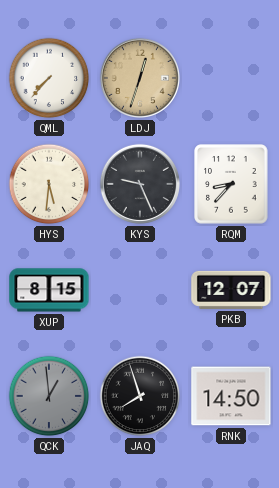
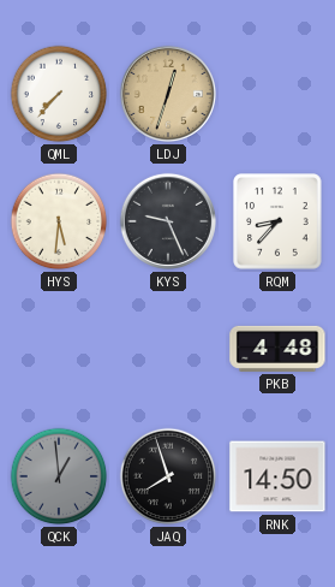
XUP: 8:15 -> none
PKB: 12:07 -> 4:48
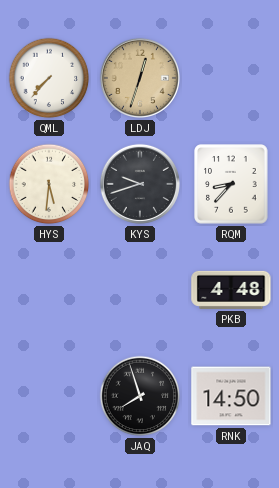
KYS: 9:26 -> 9:42
QCK: 12:59 -> none
